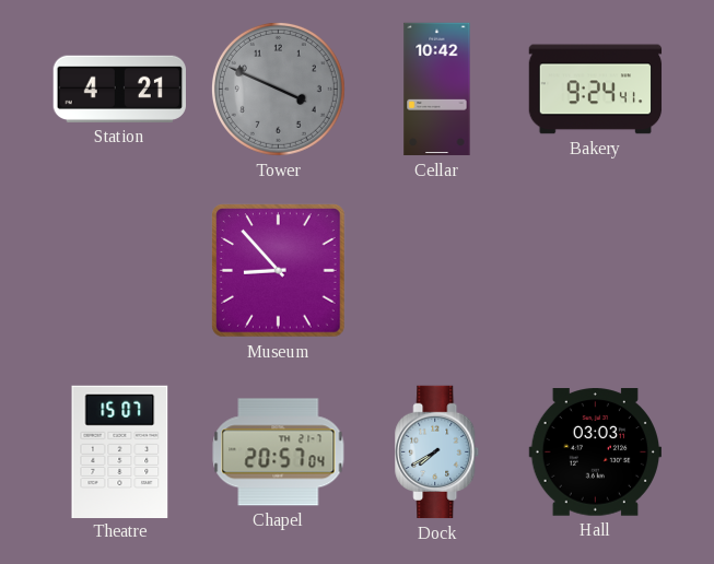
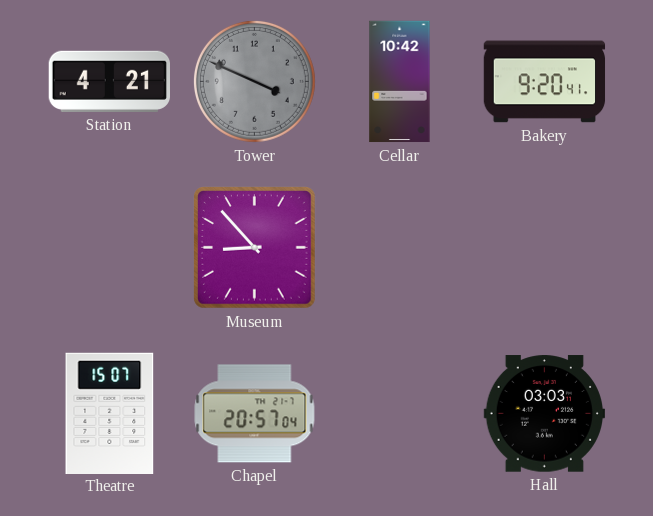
Bakery: 9:24 -> 9:20
Dock: 7:40 -> none
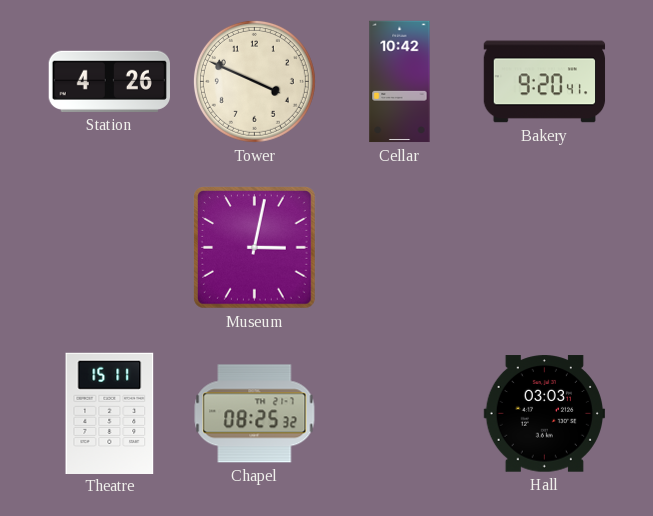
Station: 4:21 -> 4:26
Tower dial: grey -> cream
Museum: 8:53 -> 3:02
Theatre: 15:07 -> 15:11
Chapel: 20:57 -> 08:25
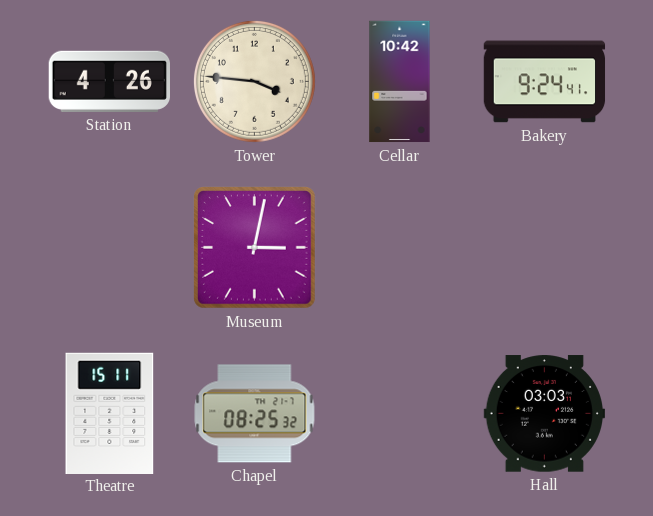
Tower: 3:49 -> 3:46
Bakery: 9:20 -> 9:24
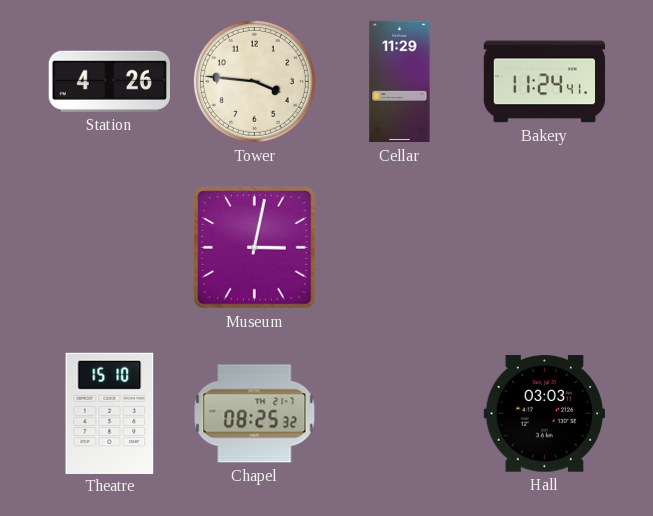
Cellar: 10:42 -> 11:29
Bakery: 9:24 -> 11:24
Theatre: 15:11 -> 15:10
